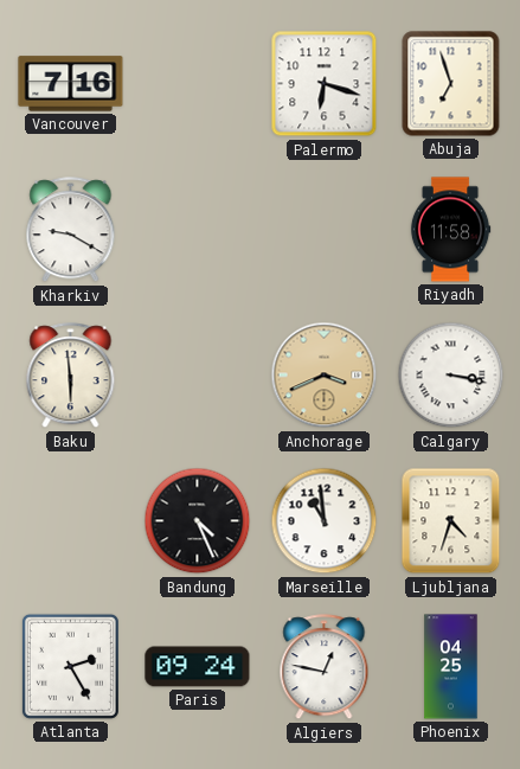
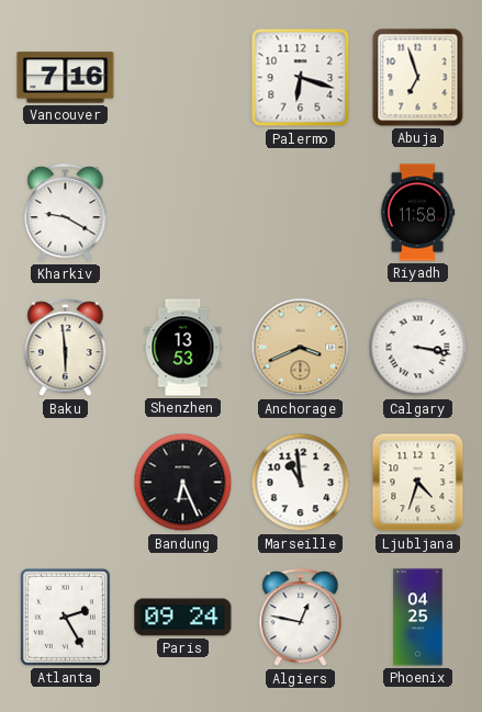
Shenzhen: none -> 13:53
Bandung: 4:26 -> 6:26
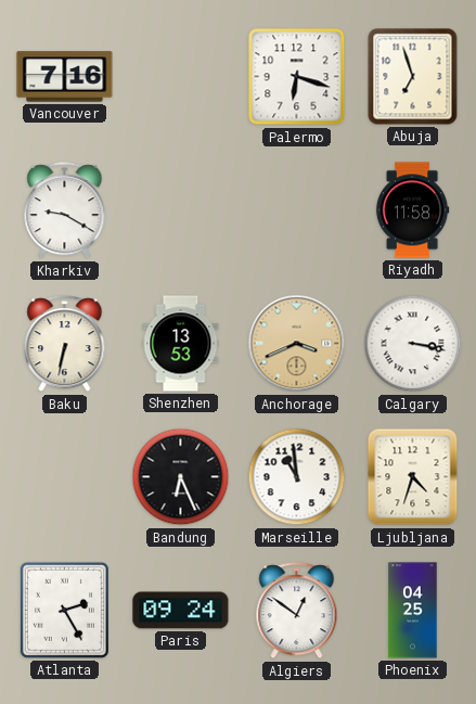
Baku: 5:59 -> 6:32
Algiers: 12:47 -> 12:51
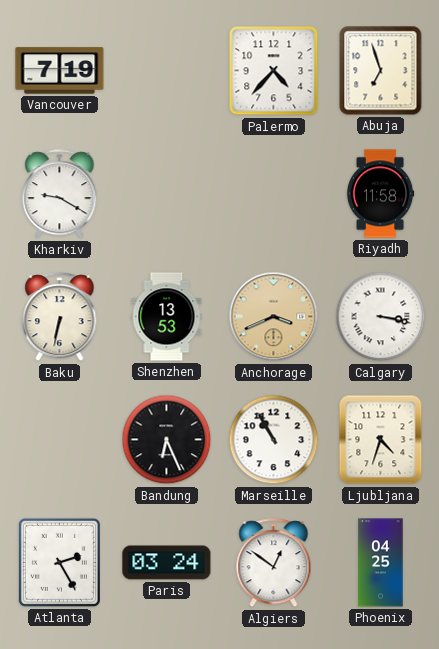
Vancouver: 7:16 -> 7:19
Palermo: 6:18 -> 4:37
Marseille: 10:59 -> 10:55
Paris: 09:24 -> 03:24
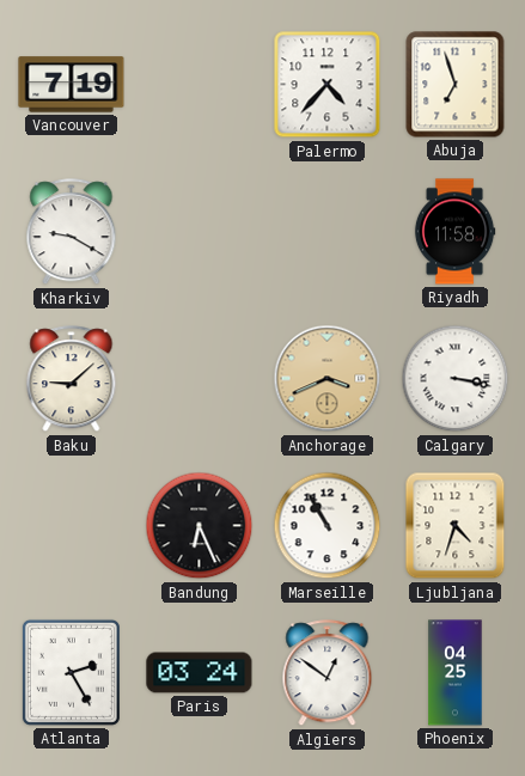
Baku: 6:32 -> 9:08
Shenzhen: 13:53 -> none
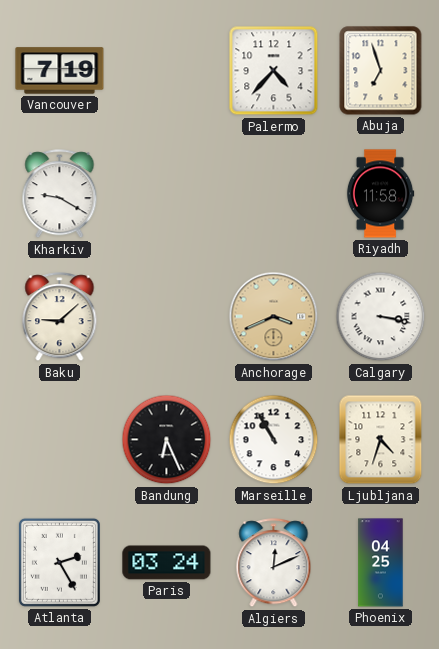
Algiers: 12:51 -> 12:11
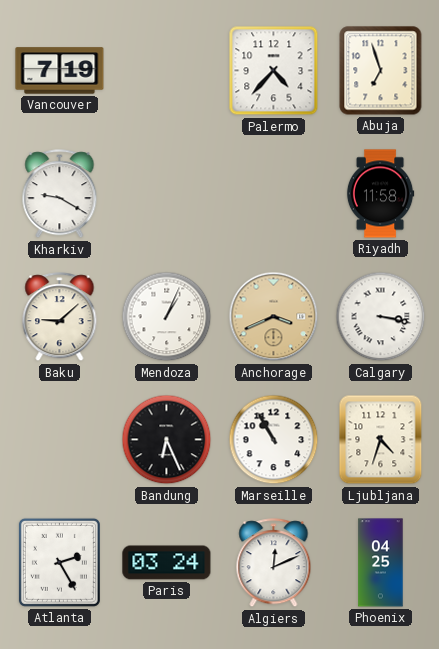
Mendoza: none -> 1:04
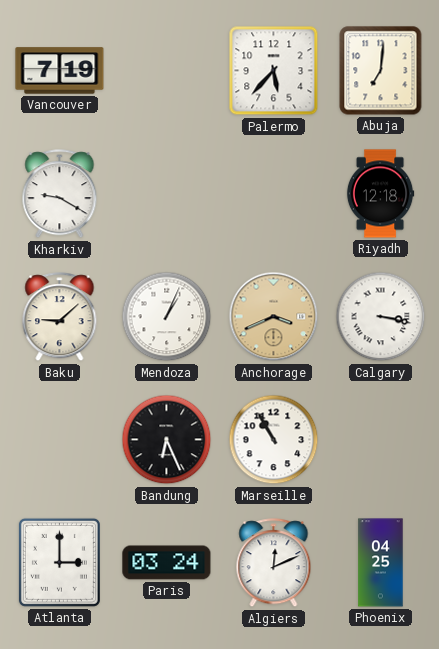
Palermo: 4:37 -> 5:37
Abuja: 6:57 -> 7:01
Riyadh: 11:58 -> 12:18
Ljubljana: 4:33 -> none
Atlanta: 2:25 -> 3:00
